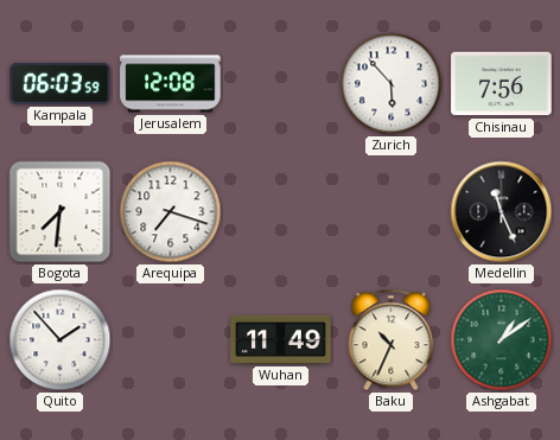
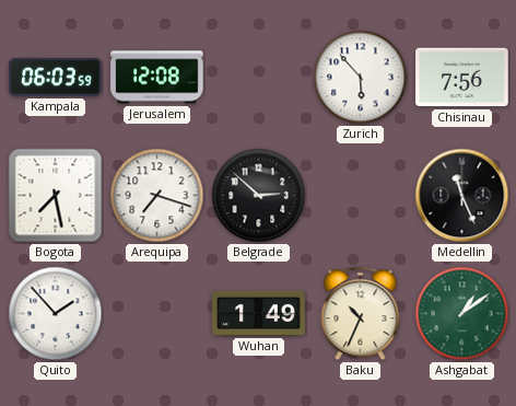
Bogota: 7:31 -> 7:28
Belgrade: none -> 2:52
Wuhan: 11:49 -> 1:49
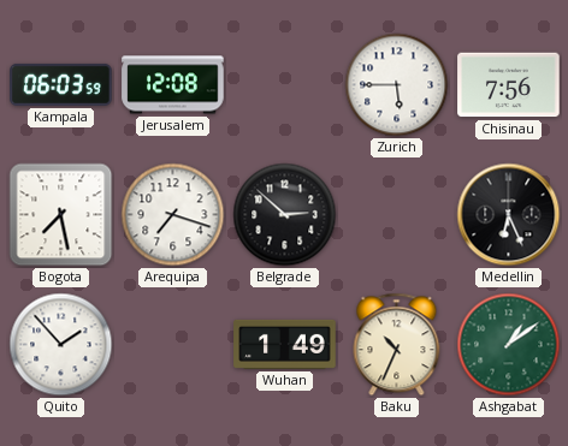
Zurich: 5:53 -> 5:45
Medellin: 11:26 -> 6:26
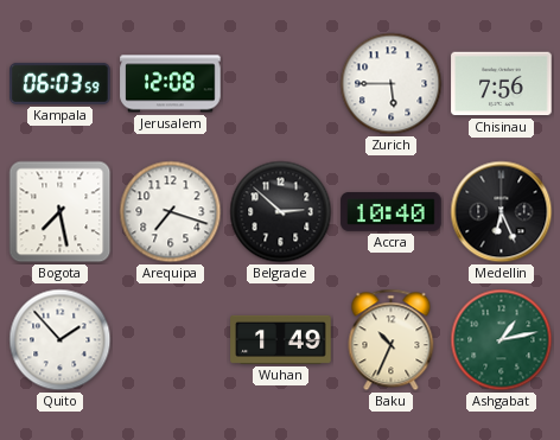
Accra: none -> 10:40
Ashgabat: 1:09 -> 1:13
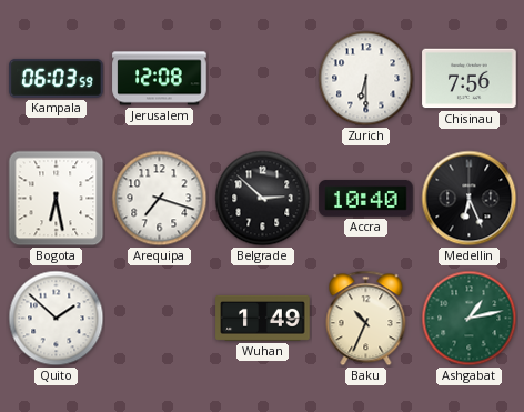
Zurich: 5:45 -> 6:30
Bogota: 7:28 -> 6:28
Quito: 1:53 -> 1:52
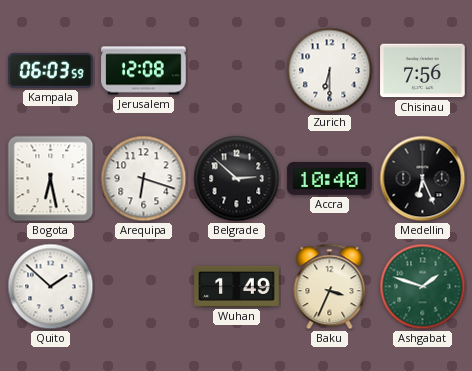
Arequipa: 7:18 -> 6:18
Baku: 10:34 -> 3:34
Ashgabat: 1:13 -> 1:48
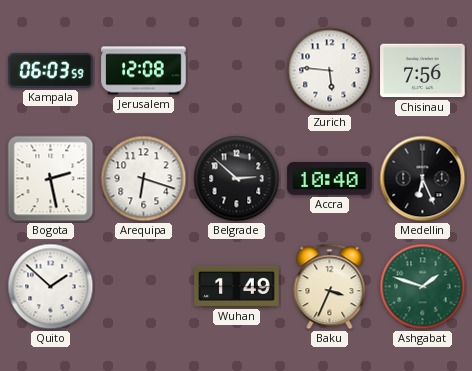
Zurich: 6:30 -> 5:46
Bogota: 6:28 -> 2:28
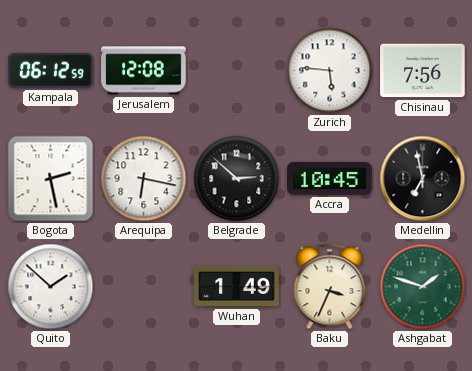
Kampala: 06:03 -> 06:12
Arequipa: 6:18 -> 6:17
Accra: 10:40 -> 10:45
Medellin: 6:26 -> 6:58
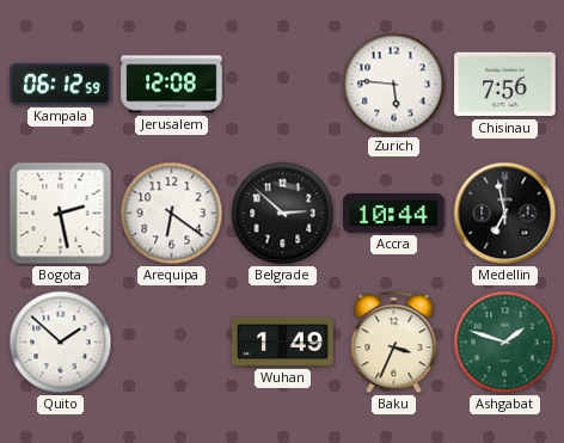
Arequipa: 6:17 -> 6:21
Accra: 10:45 -> 10:44
